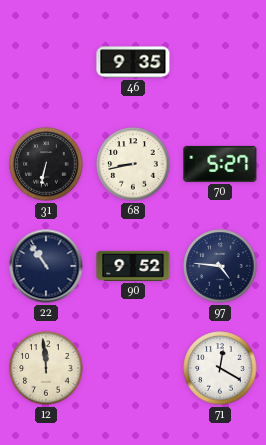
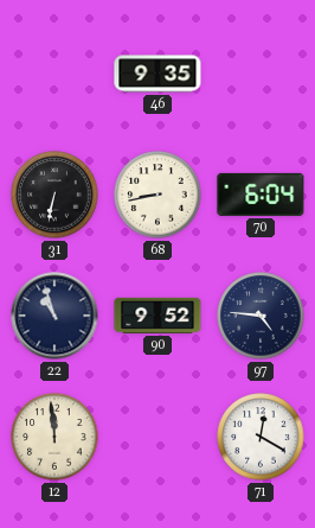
70: 5:27 -> 6:04
22: 10:54 -> 10:57
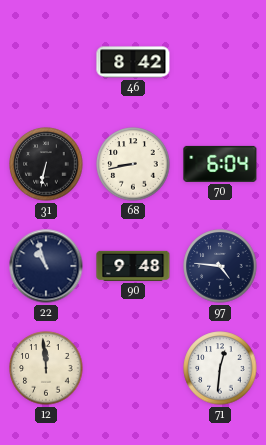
46: 9:35 -> 8:42
90: 9:52 -> 9:48
71: 12:20 -> 12:31
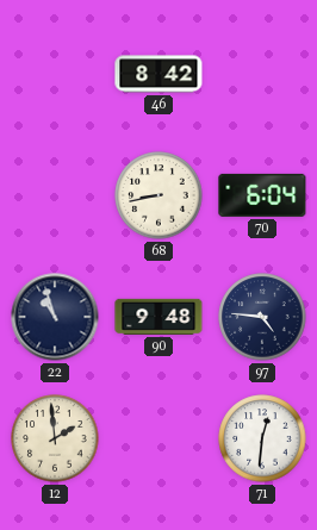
31: 6:32 -> none
12: 11:59 -> 1:59
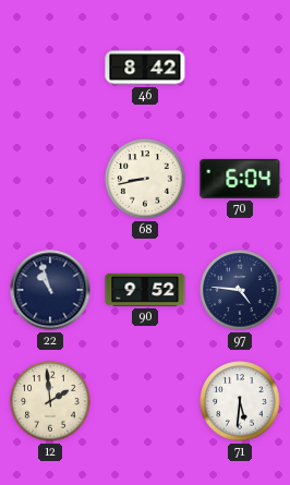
90: 9:48 -> 9:52
71: 12:31 -> 5:31
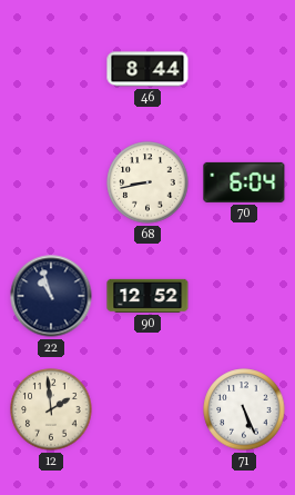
46: 8:42 -> 8:44
90: 9:52 -> 12:52
97: 4:46 -> none
71: 5:31 -> 5:26
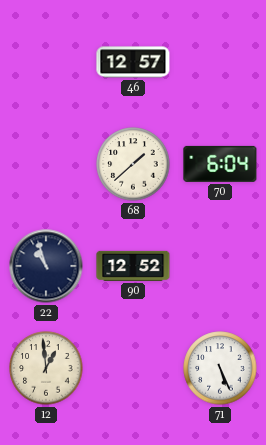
46: 8:44 -> 12:57
68: 8:43 -> 1:38
12: 1:59 -> 12:59
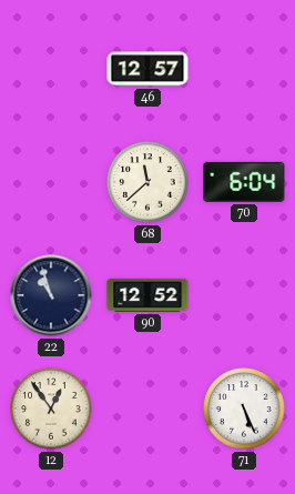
68: 1:38 -> 11:38
12: 12:59 -> 12:54
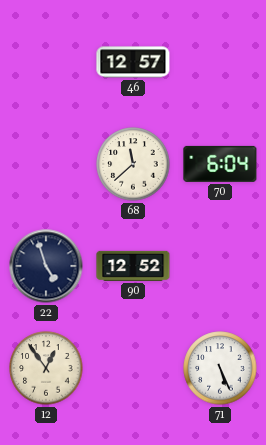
22: 10:57 -> 4:57
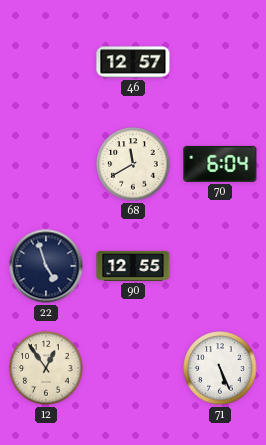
68: 11:38 -> 11:40
90: 12:52 -> 12:55
